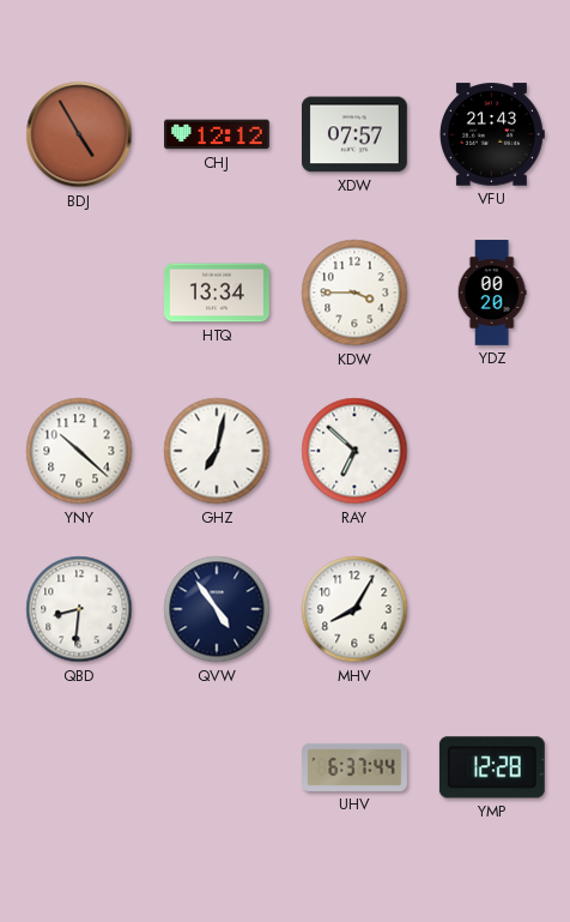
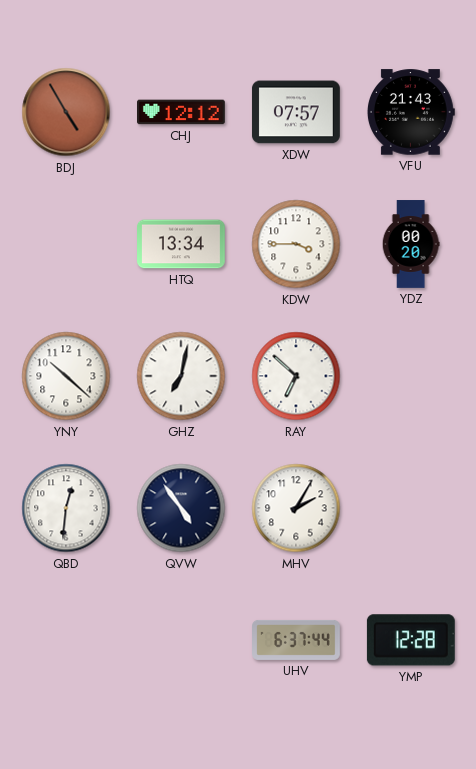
QBD: 8:31 -> 12:31
MHV: 8:05 -> 2:05
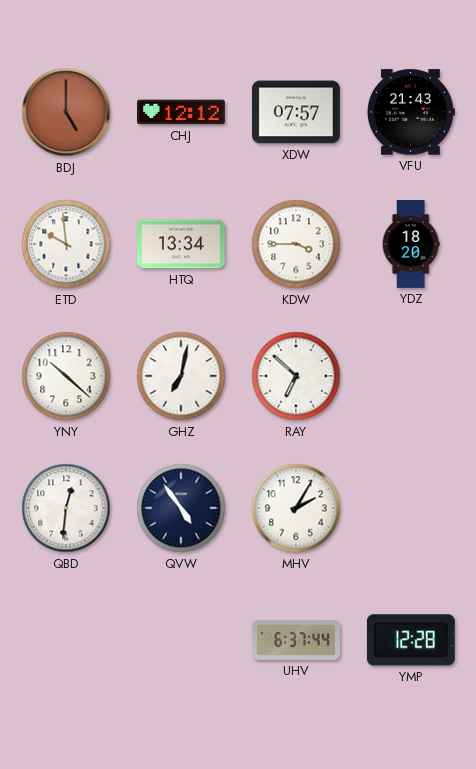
BDJ: 4:55 -> 5:00
ETD: none -> 9:59
YDZ: 00:20 -> 18:20
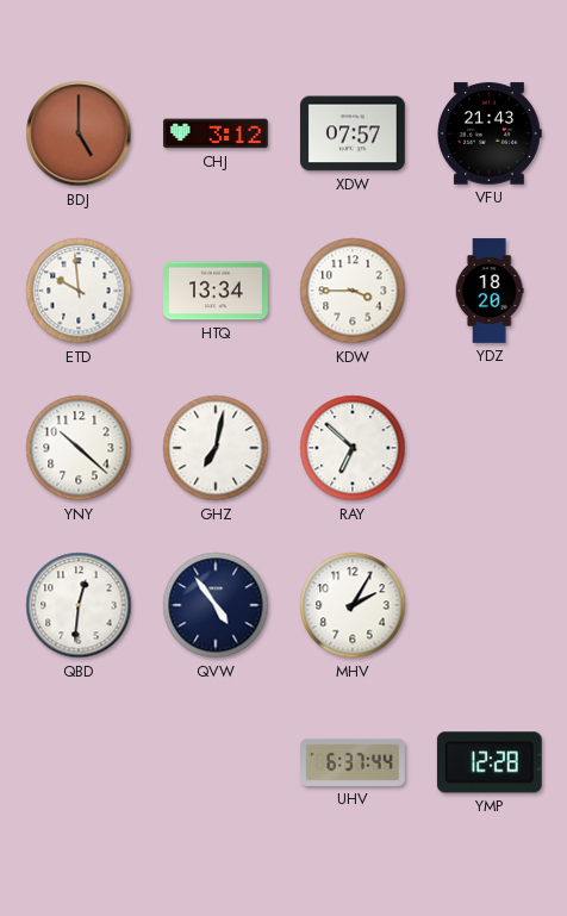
CHJ: 12:12 -> 3:12
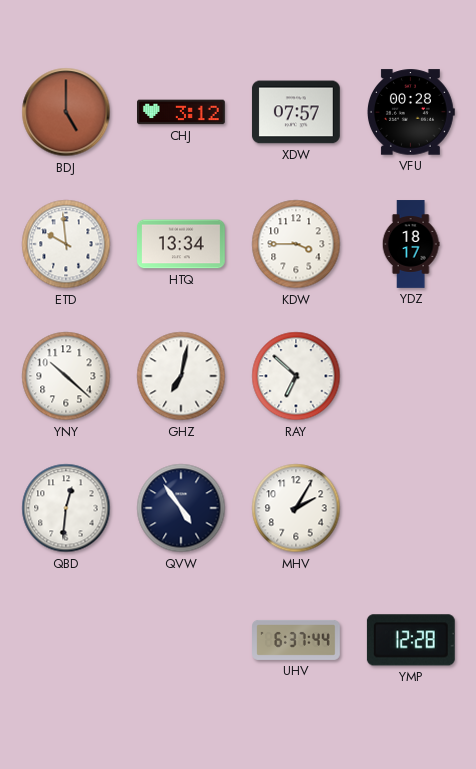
VFU: 21:43 -> 00:28
YDZ: 18:20 -> 18:17
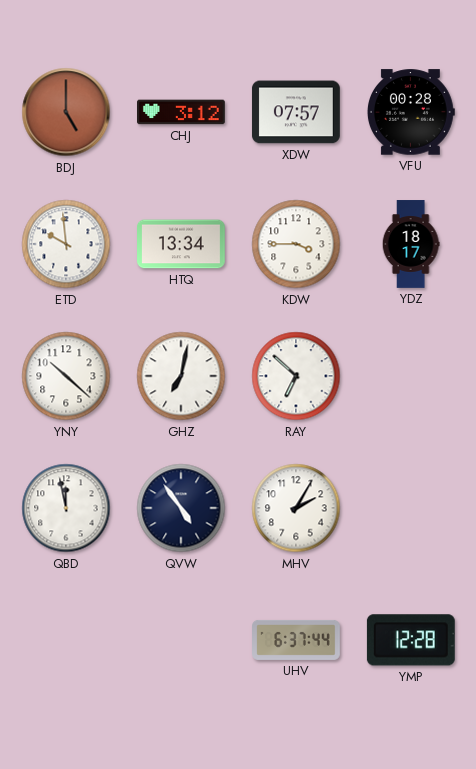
QBD: 12:31 -> 11:58
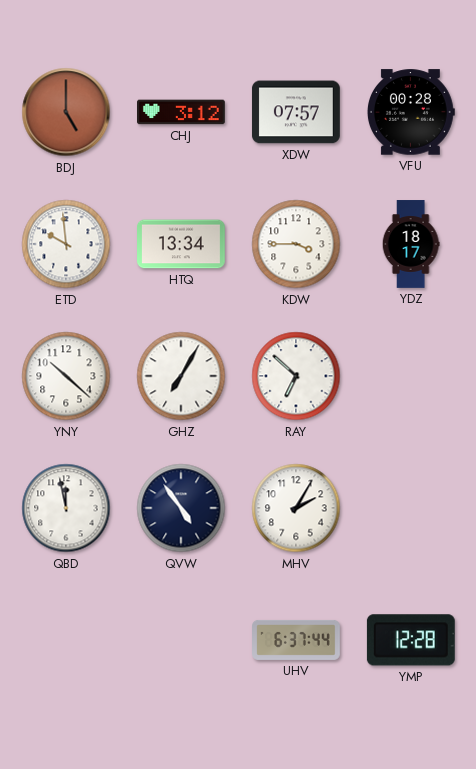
GHZ: 7:02 -> 7:05
